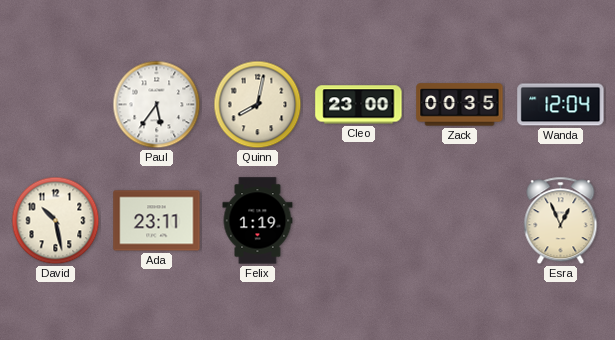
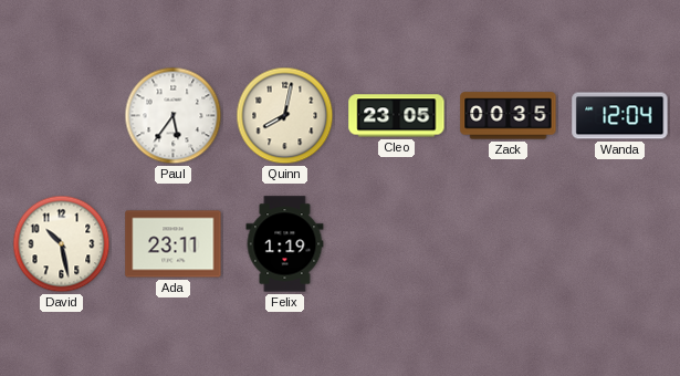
Cleo: 23:00 -> 23:05
Esra: 12:56 -> none
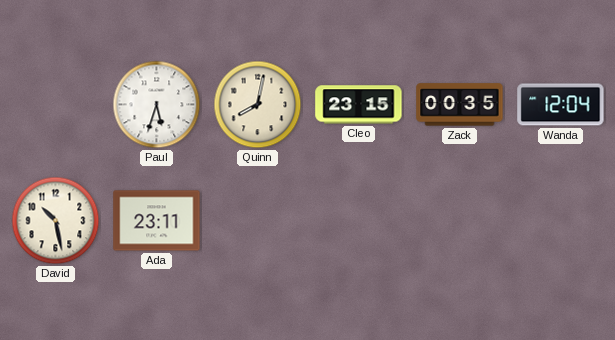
Paul: 5:36 -> 5:33
Cleo: 23:05 -> 23:15
Felix: 1:19 -> none
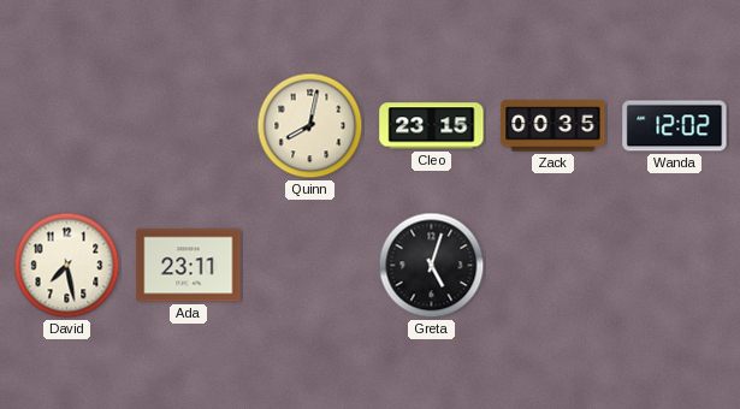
Paul: 5:33 -> none
Wanda: 12:04 -> 12:02
David: 10:28 -> 7:28
Greta: none -> 5:03
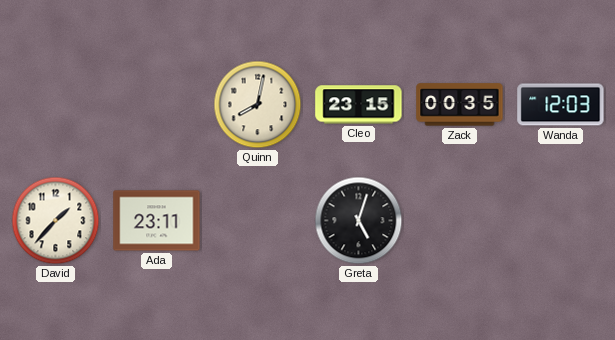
Wanda: 12:02 -> 12:03
David: 7:28 -> 1:37
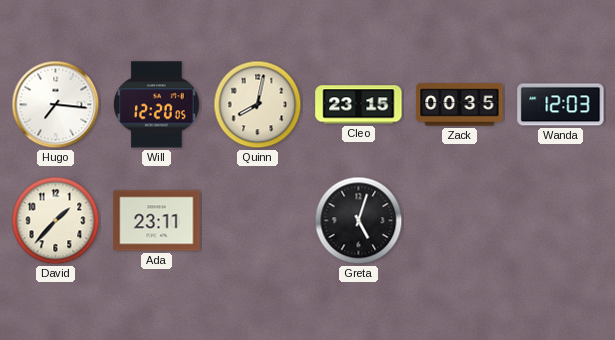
Hugo: none -> 7:16
Will: none -> 12:20
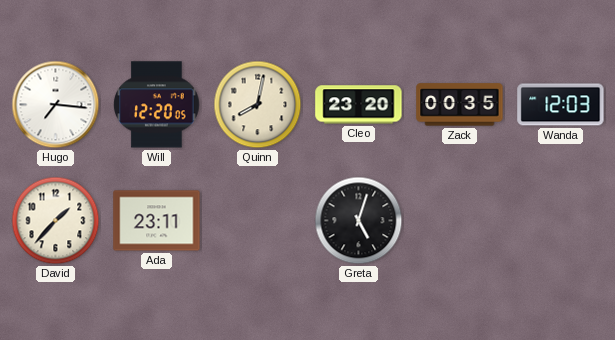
Cleo: 23:15 -> 23:20
